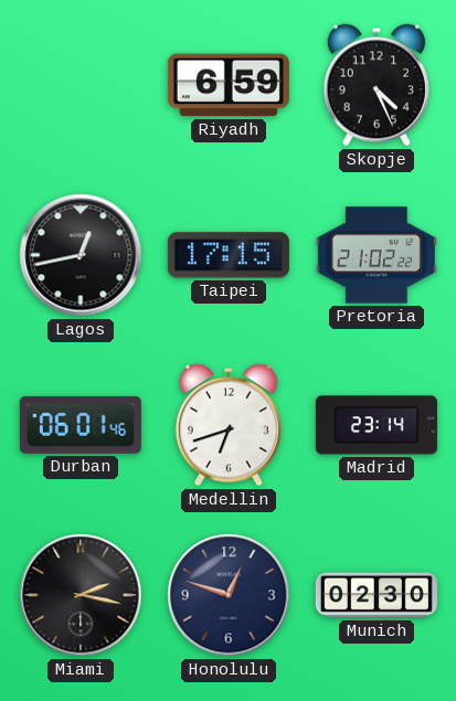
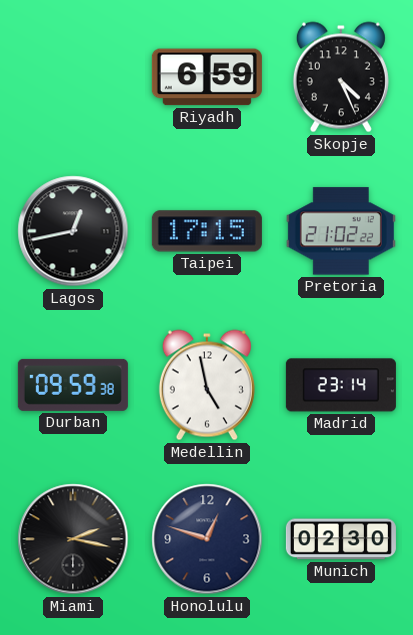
Durban: 06:01 -> 09:59
Medellin: 6:42 -> 4:58
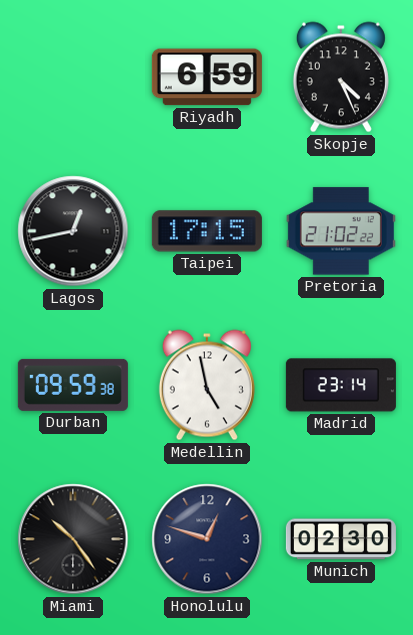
Miami: 2:17 -> 10:24
